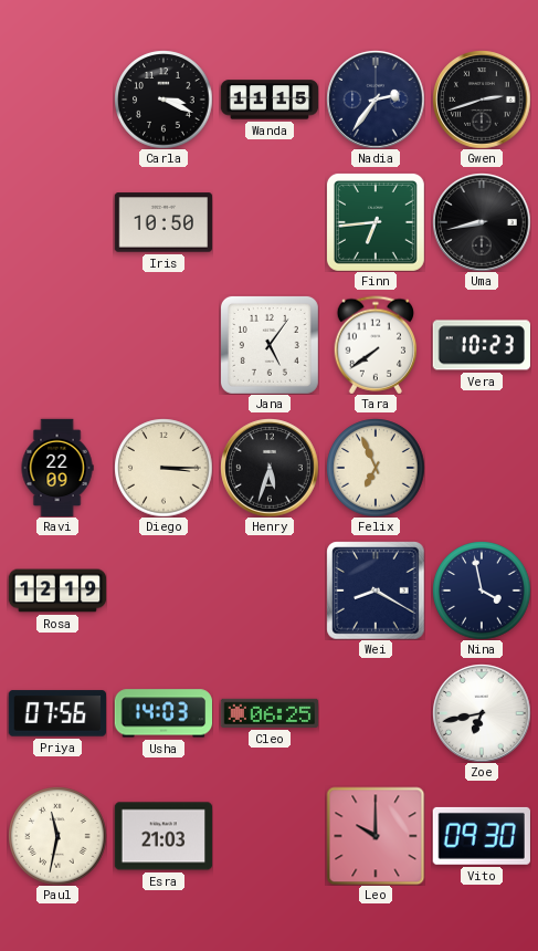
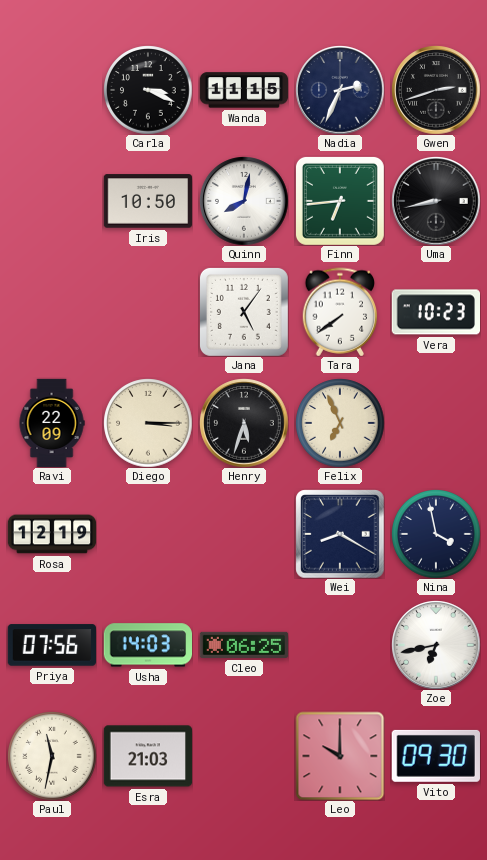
Nadia: 2:36 -> 2:34
Quinn: none -> 8:02
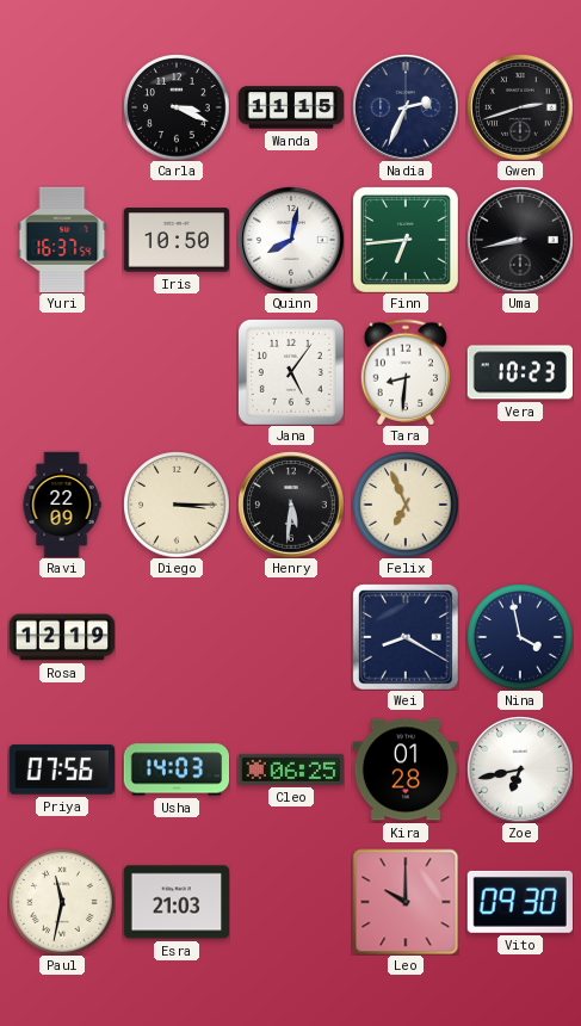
Yuri: none -> 16:37
Tara: 7:39 -> 8:31
Henry: 5:33 -> 5:31
Kira: none -> 01:28
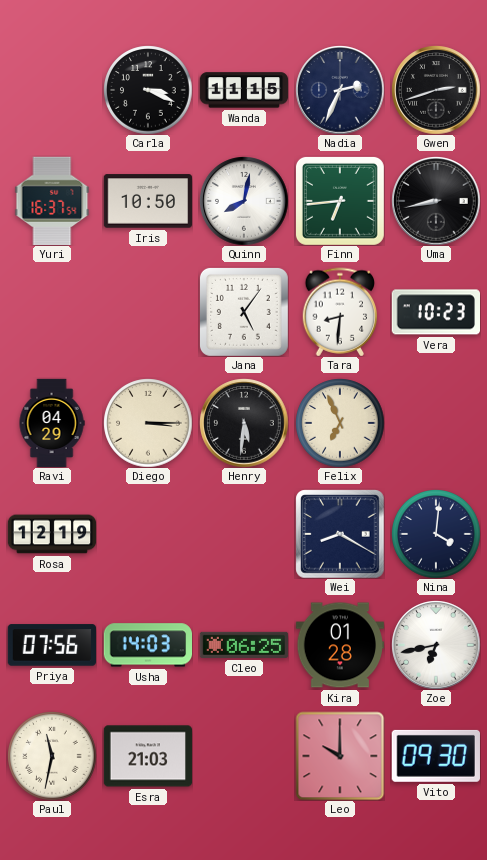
Ravi: 22:09 -> 04:29
Nina: 3:58 -> 4:01
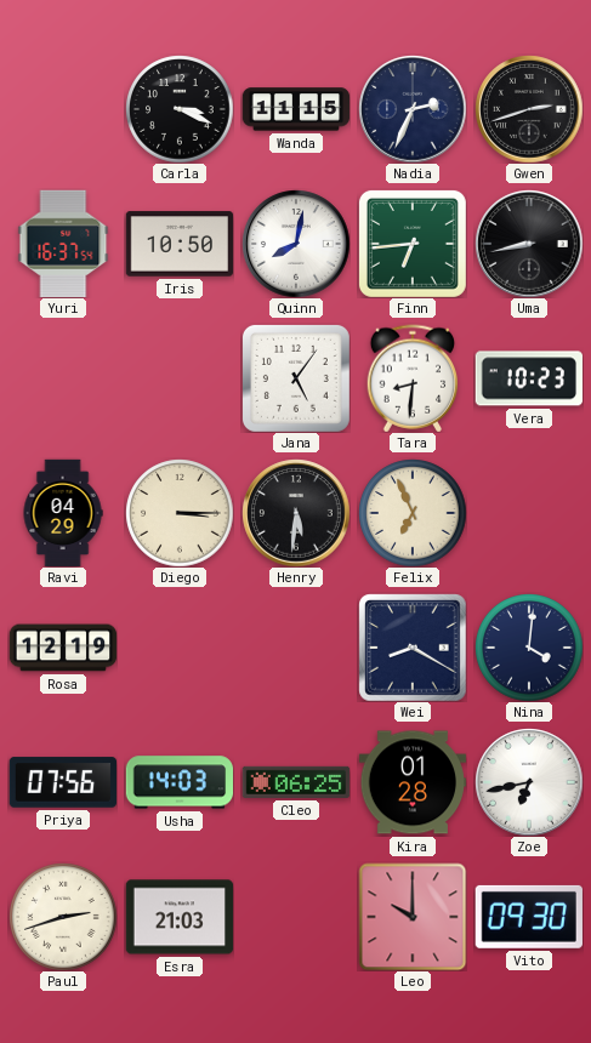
Paul: 11:32 -> 2:42
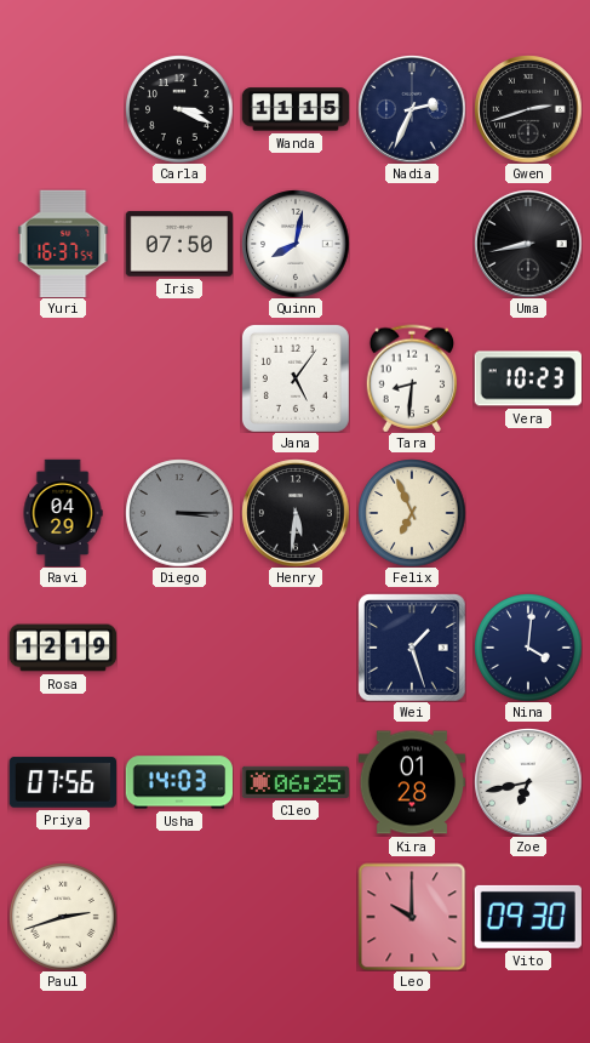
Iris: 10:50 -> 07:50
Finn: 6:44 -> none
Diego dial: cream -> grey
Wei: 8:20 -> 1:27
Esra: 21:03 -> none
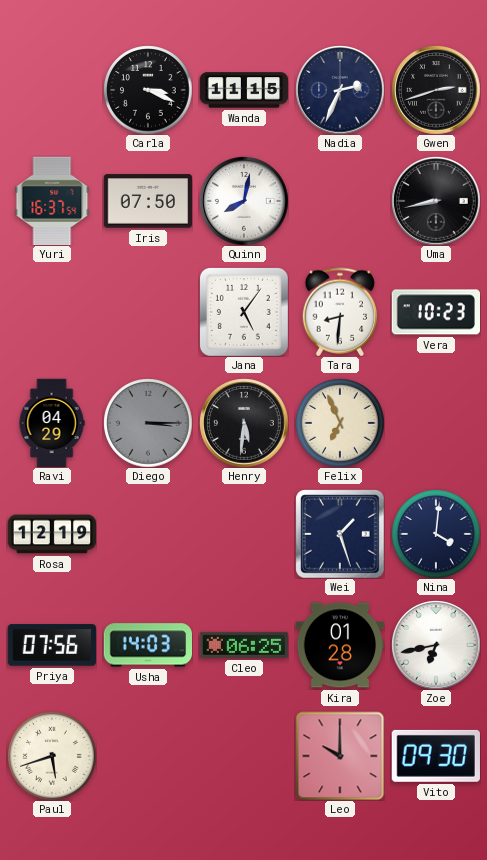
Paul: 2:42 -> 5:42
